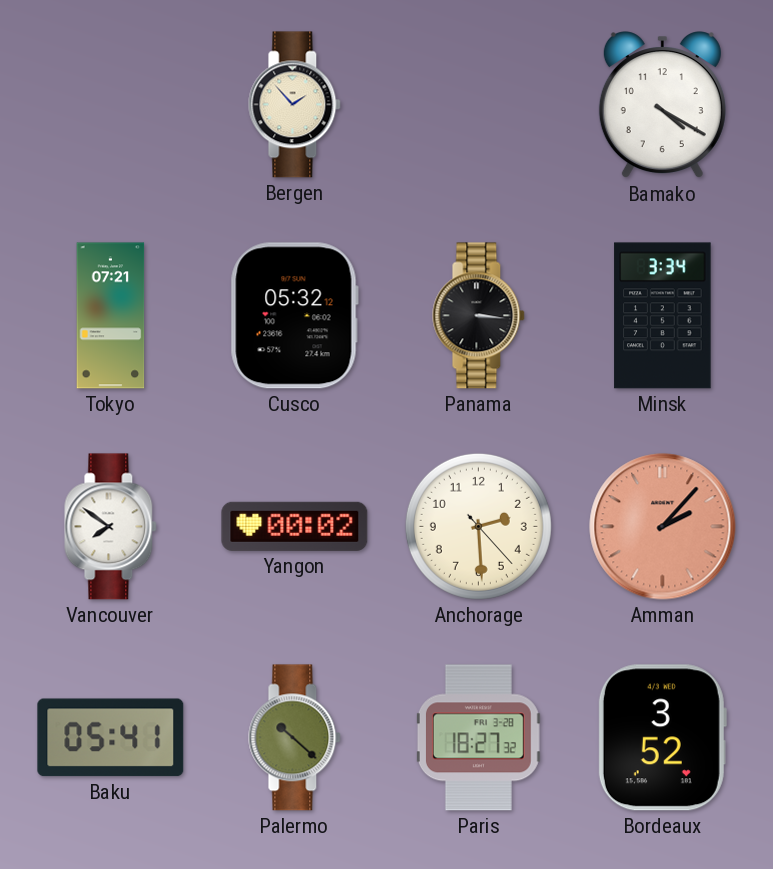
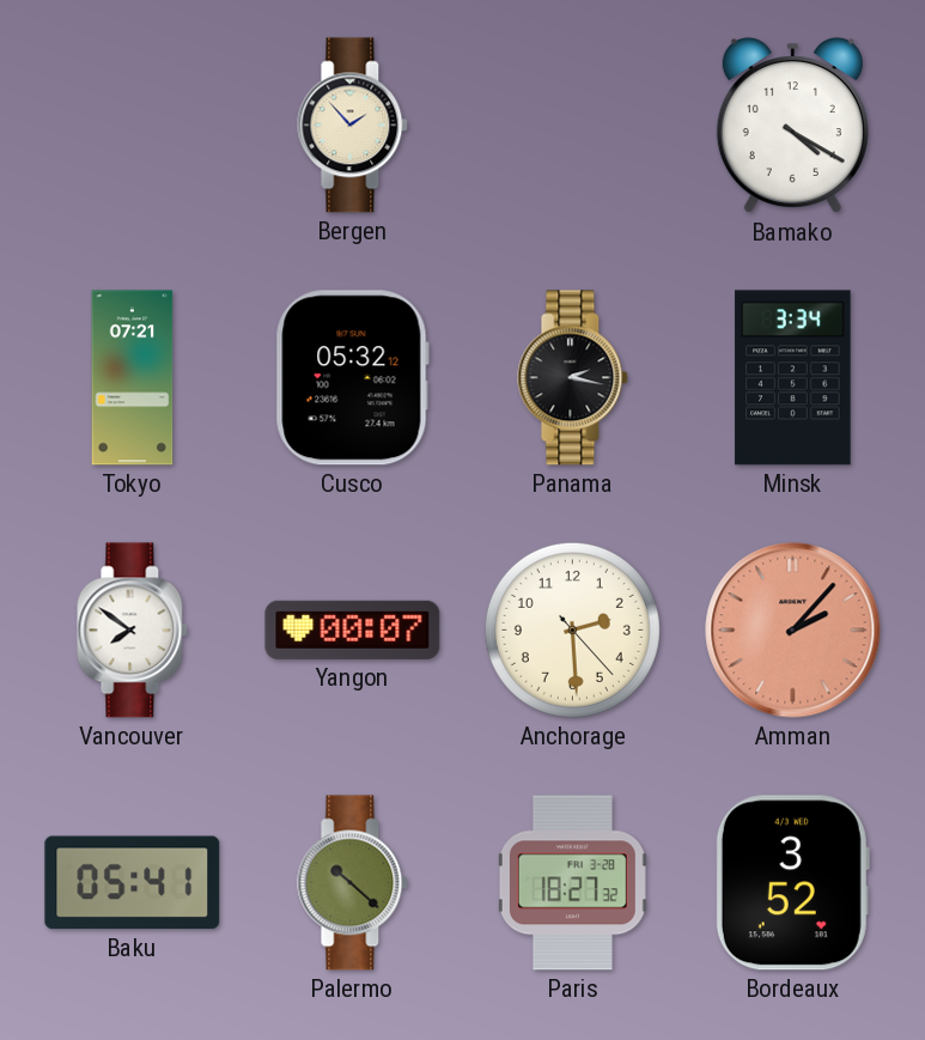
Panama: 3:16 -> 2:17
Yangon: 00:02 -> 00:07
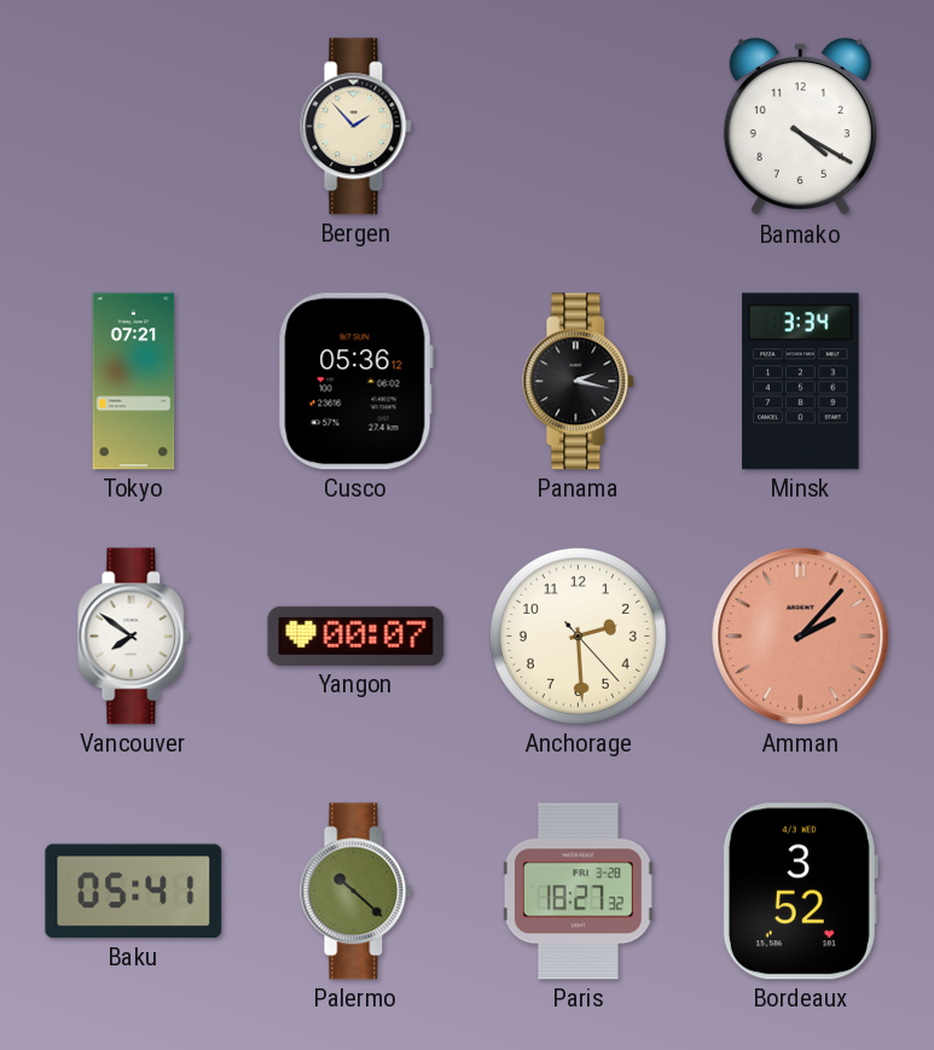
Cusco: 05:32 -> 05:36
